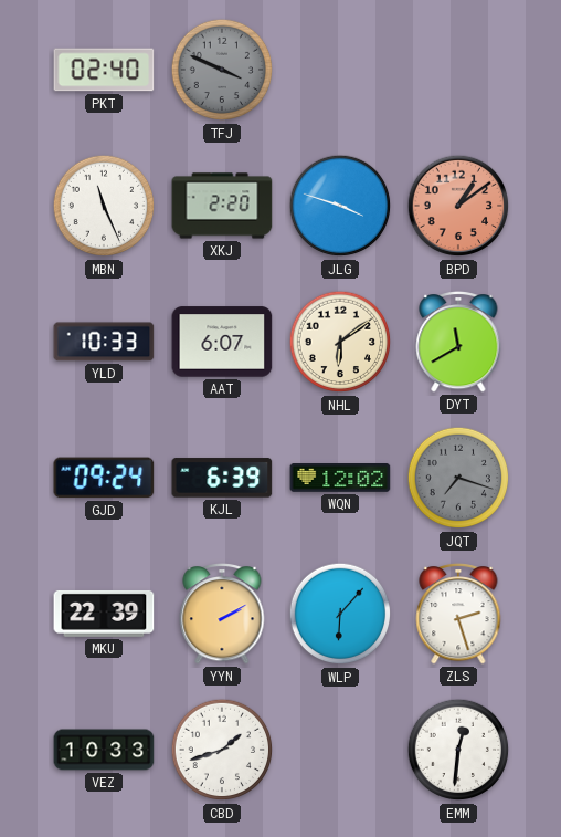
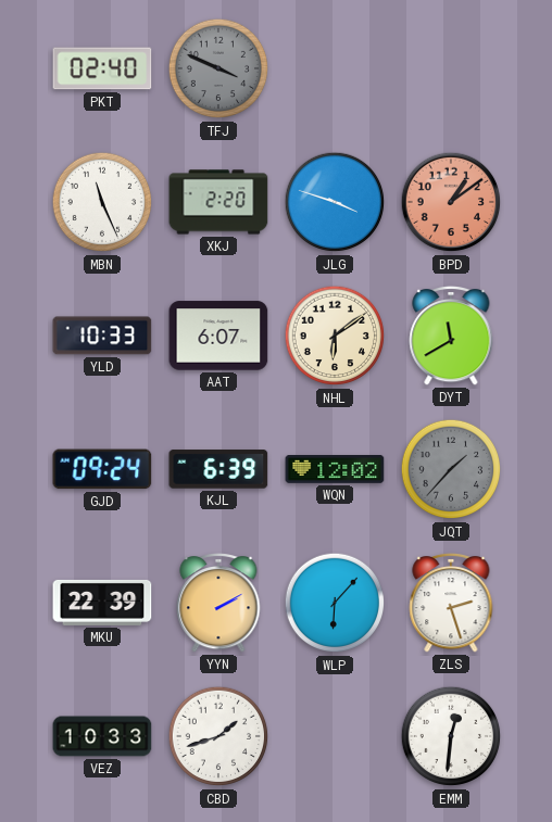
JQT: 7:18 -> 1:37
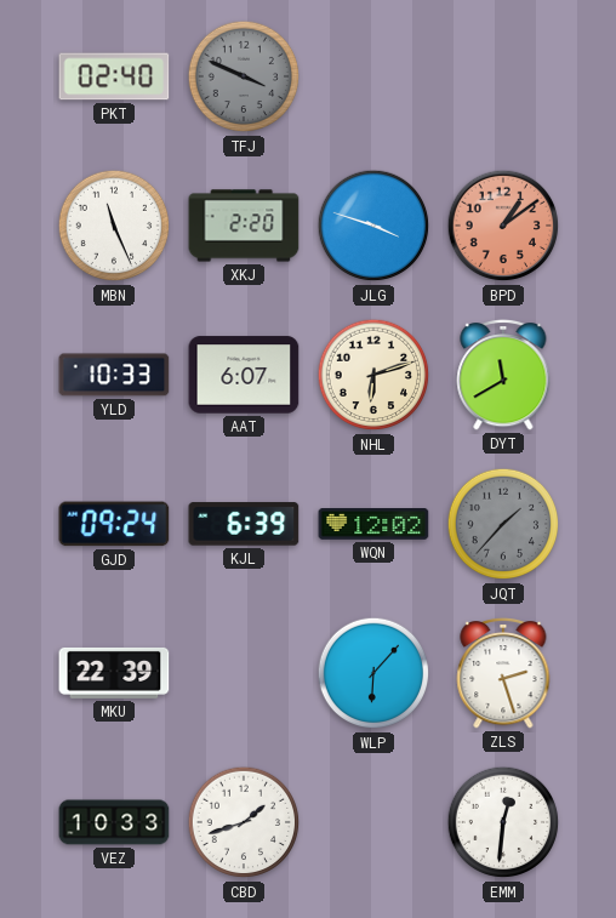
NHL: 6:09 -> 6:12
YYN: 2:10 -> none
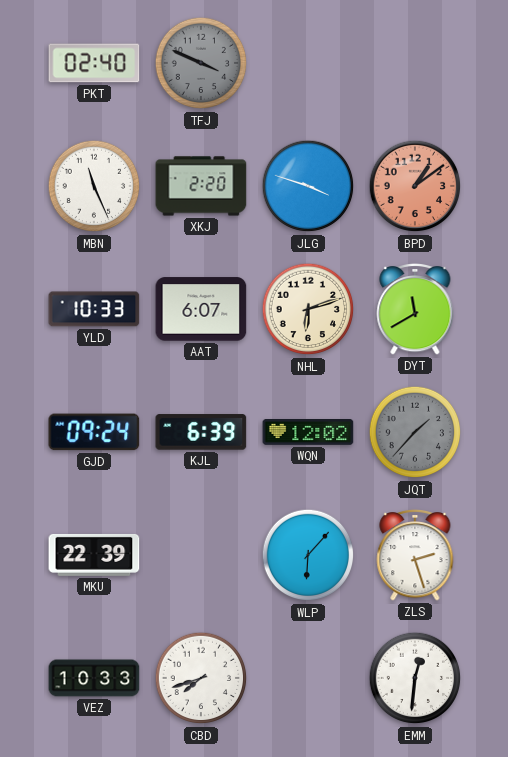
CBD: 1:42 -> 7:42
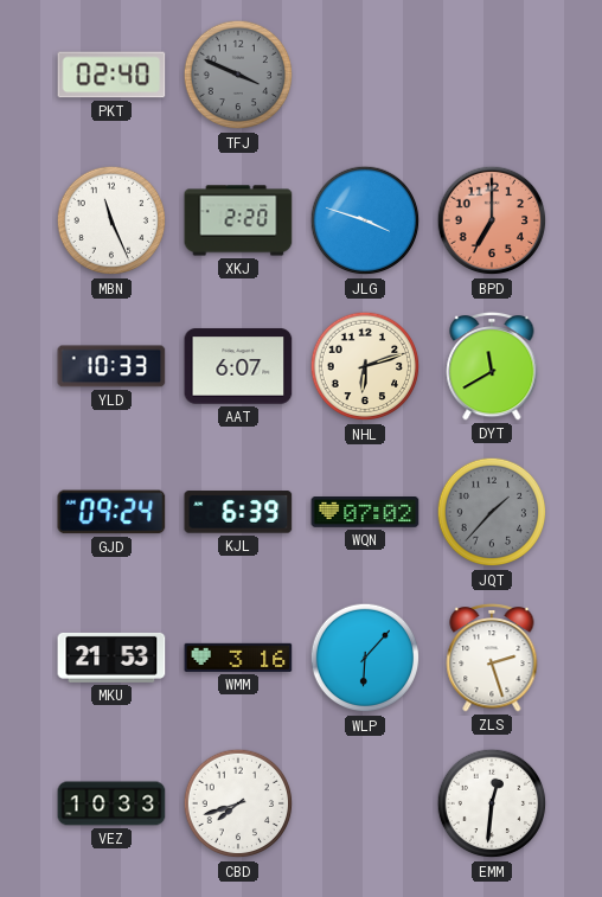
BPD: 1:09 -> 7:00
WQN: 12:02 -> 07:02
MKU: 22:39 -> 21:53
WMM: none -> 3:16
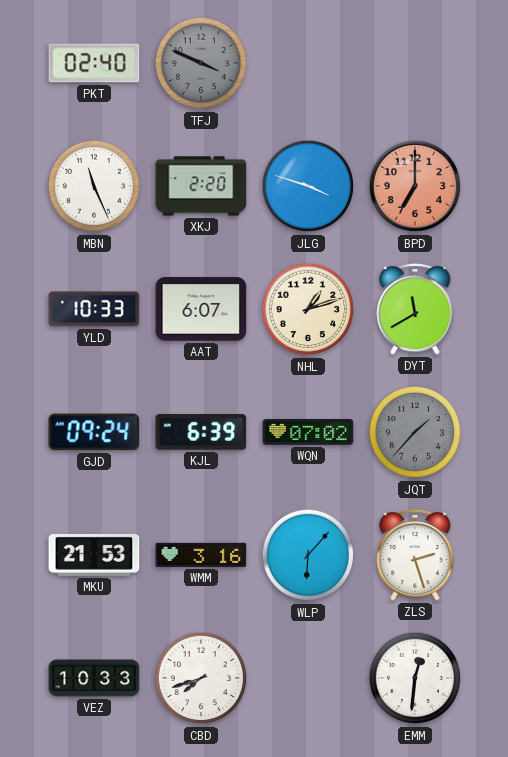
NHL: 6:12 -> 1:12
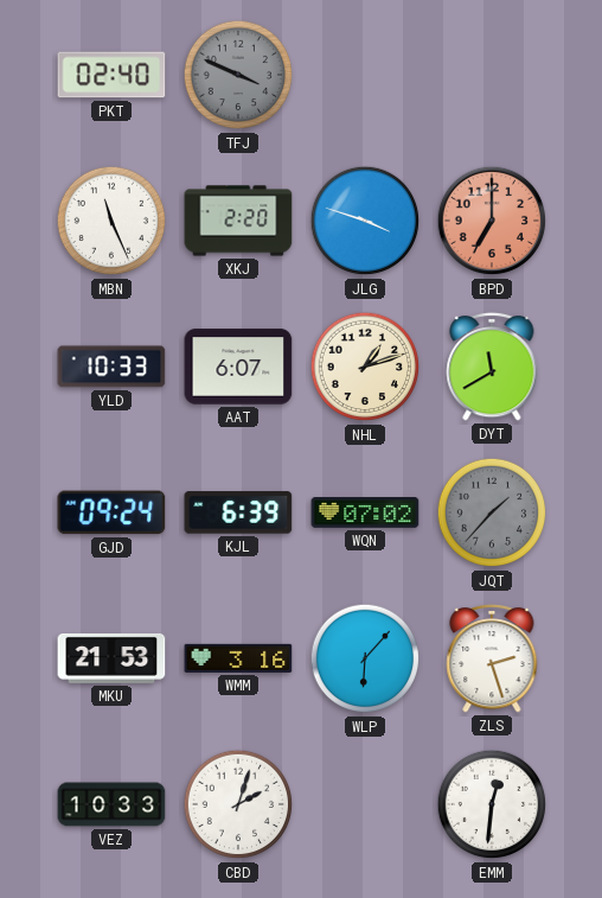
CBD: 7:42 -> 2:03
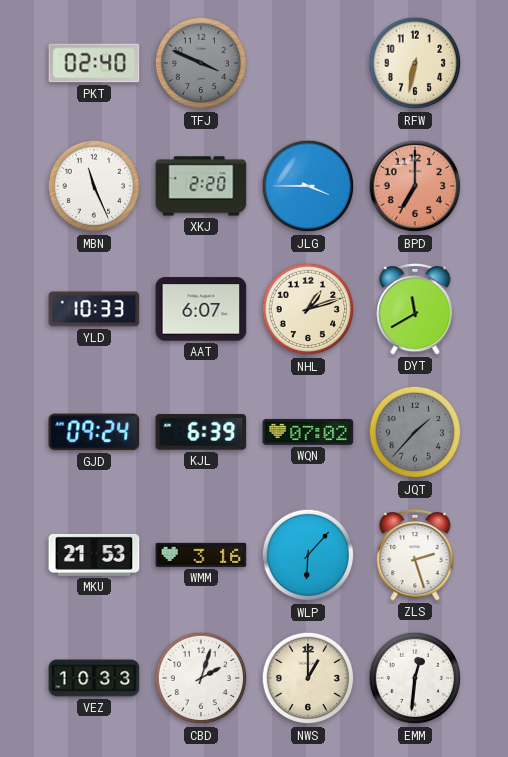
RFW: none -> 6:32
JLG: 3:48 -> 3:45
NWS: none -> 1:00
